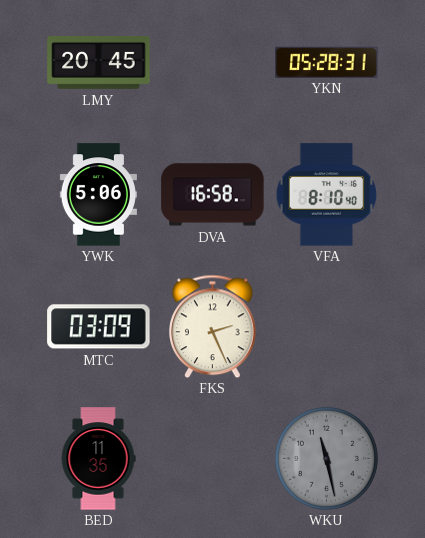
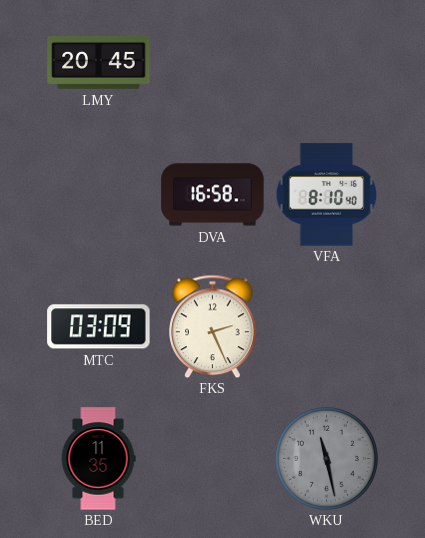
YKN: 05:28 -> none
YWK: 5:06 -> none
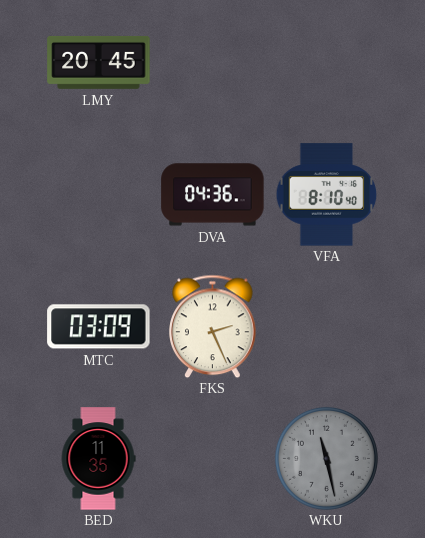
DVA: 16:58 -> 04:36
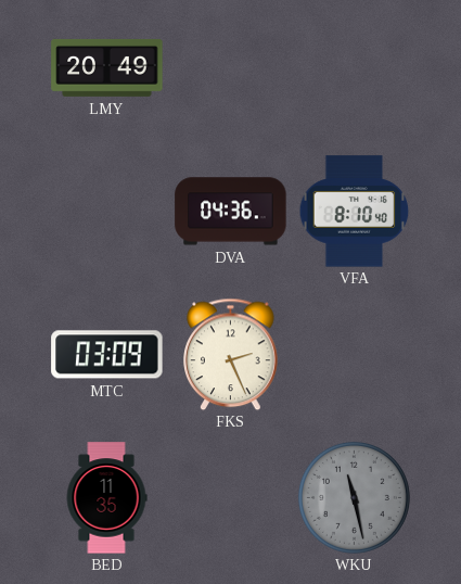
LMY: 20:45 -> 20:49
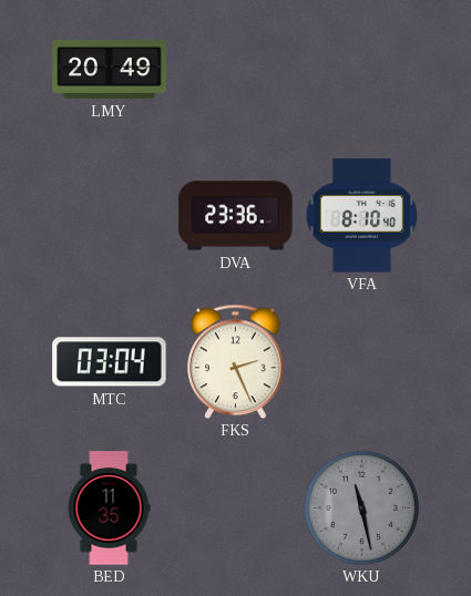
DVA: 04:36 -> 23:36
MTC: 03:09 -> 03:04
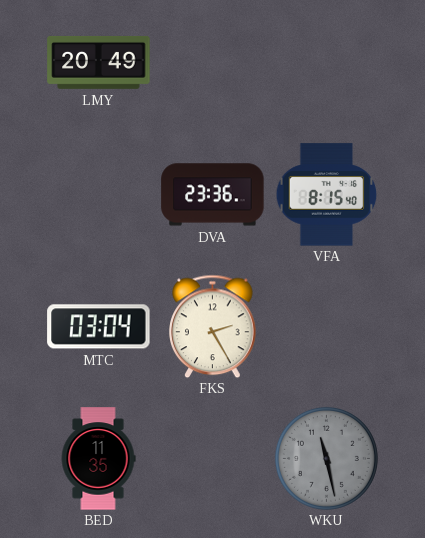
VFA: 8:10 -> 8:15
FKS: 2:26 -> 2:25
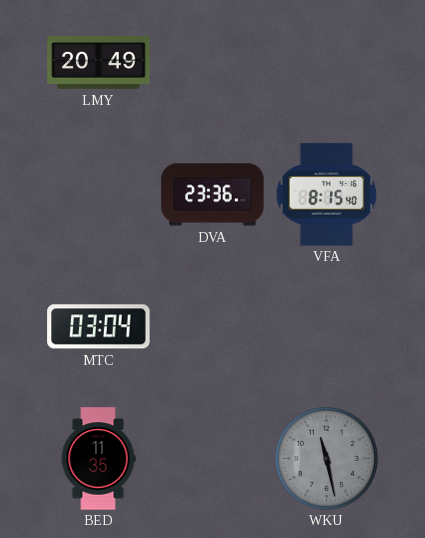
FKS: 2:25 -> none
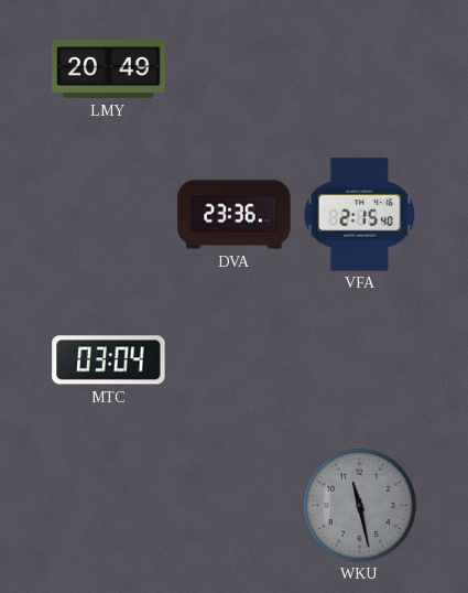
VFA: 8:15 -> 2:15
BED: 11:35 -> none
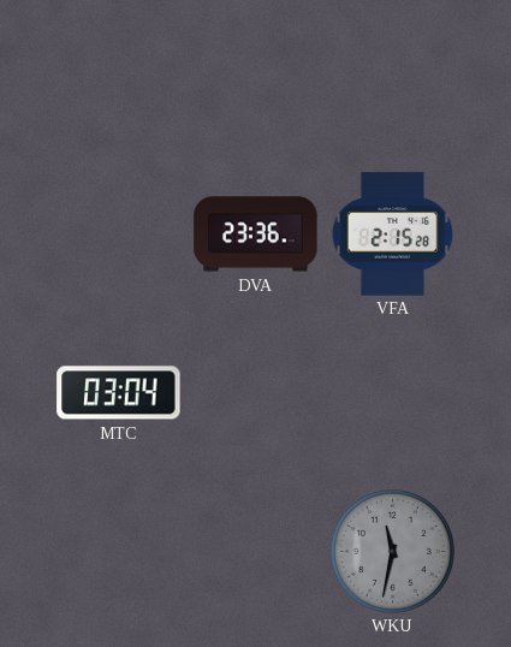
LMY: 20:49 -> none
VFA: 2:15:40 -> 2:15:28
WKU: 11:28 -> 11:32
